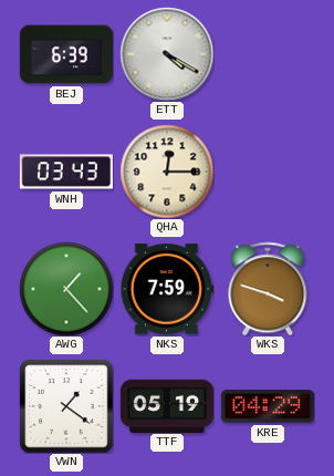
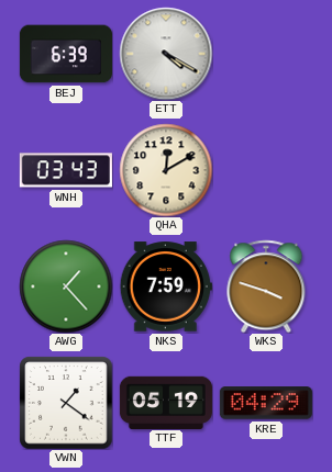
QHA: 12:15 -> 12:10
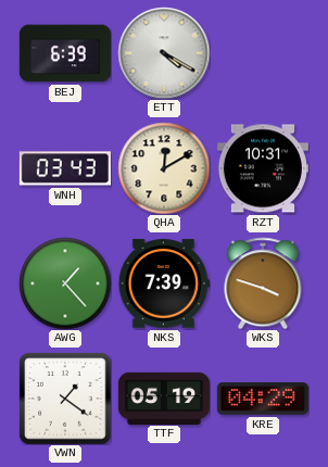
RZT: none -> 10:31
NKS: 7:59 -> 7:39
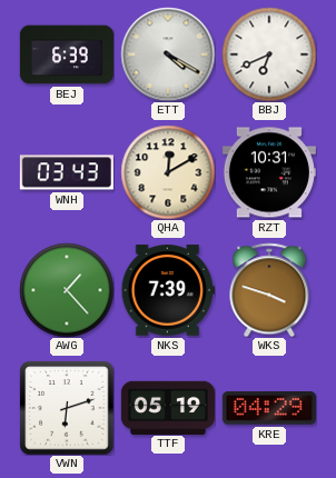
BBJ: none -> 6:41
VWN: 1:21 -> 6:12
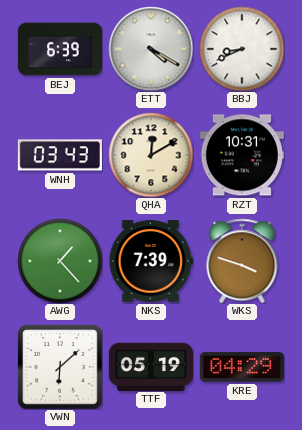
BBJ: 6:41 -> 8:41
VWN: 6:12 -> 6:08
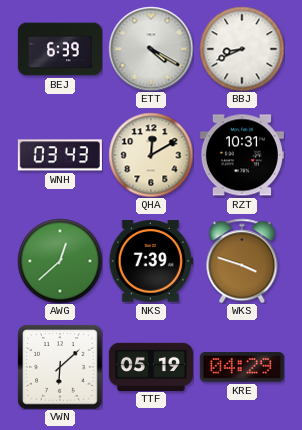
AWG: 1:23 -> 12:38
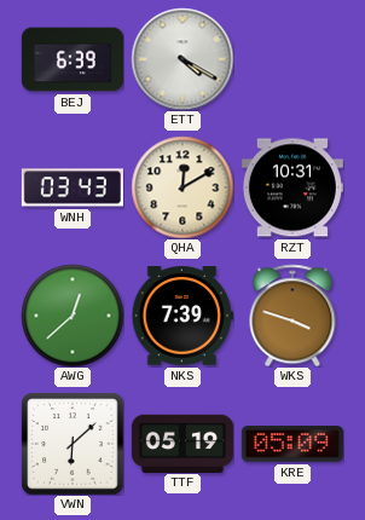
BBJ: 8:41 -> none
KRE: 04:29 -> 05:09
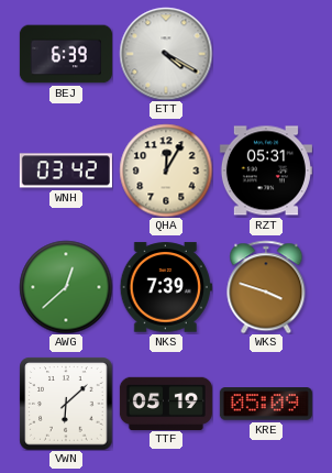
WNH: 03:43 -> 03:42
QHA: 12:10 -> 12:05
RZT: 10:31 -> 05:31
